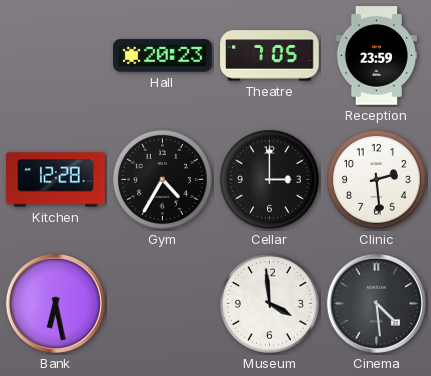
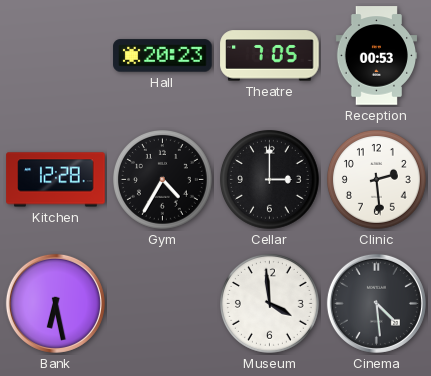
Reception: 23:59 -> 00:53
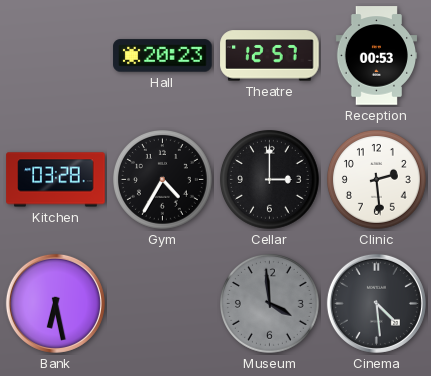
Theatre: 7:05 -> 12:57
Kitchen: 12:28 -> 03:28
Museum dial: white -> grey
